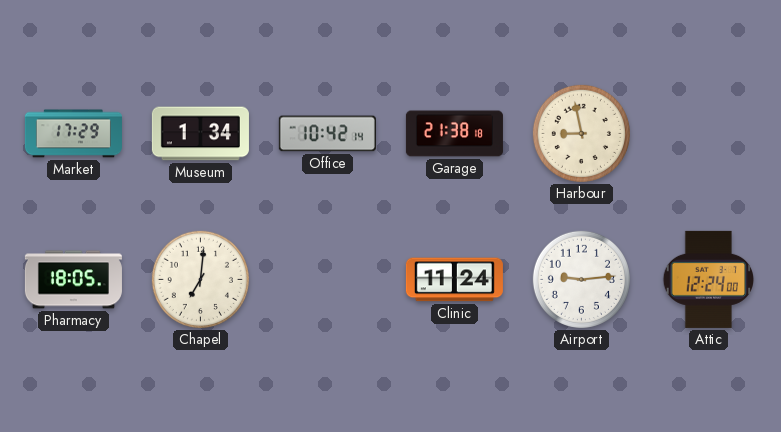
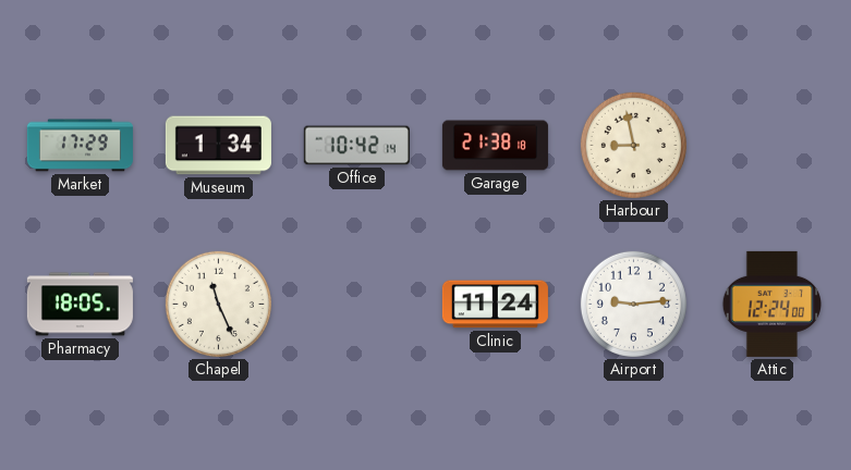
Chapel: 7:01 -> 11:26
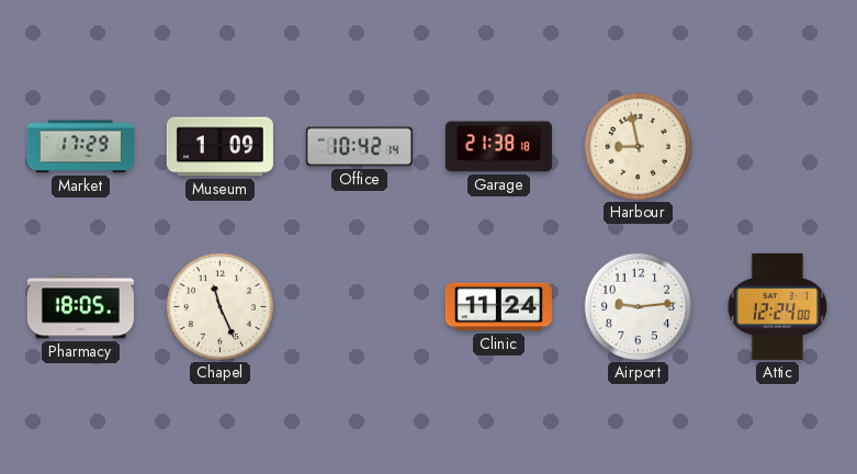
Museum: 1:34 -> 1:09
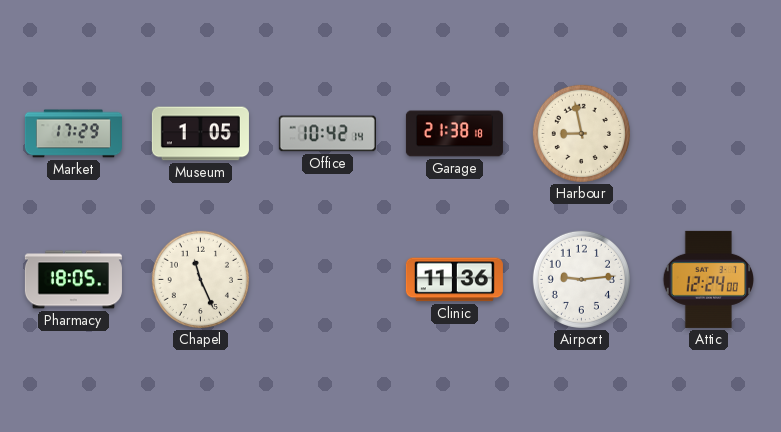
Museum: 1:09 -> 1:05
Clinic: 11:24 -> 11:36
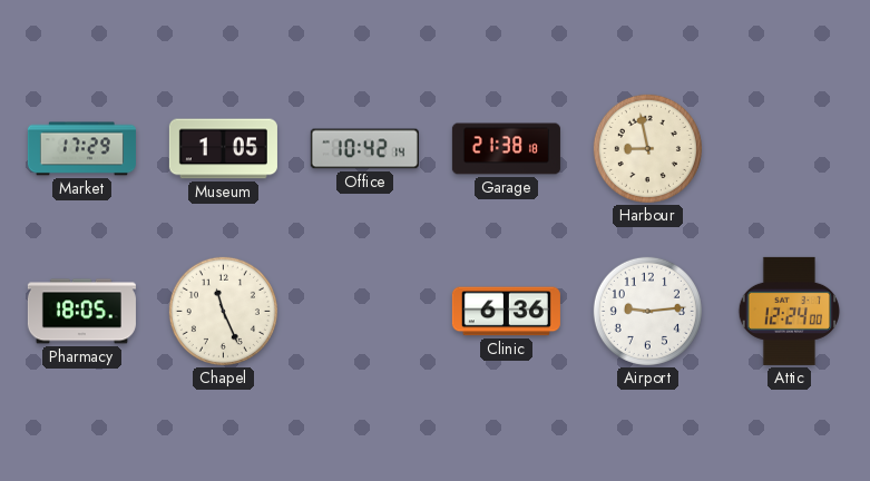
Clinic: 11:36 -> 6:36
